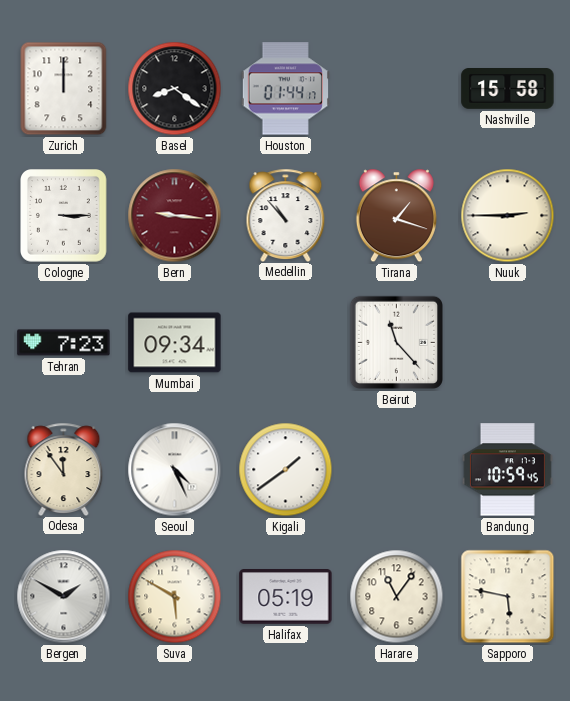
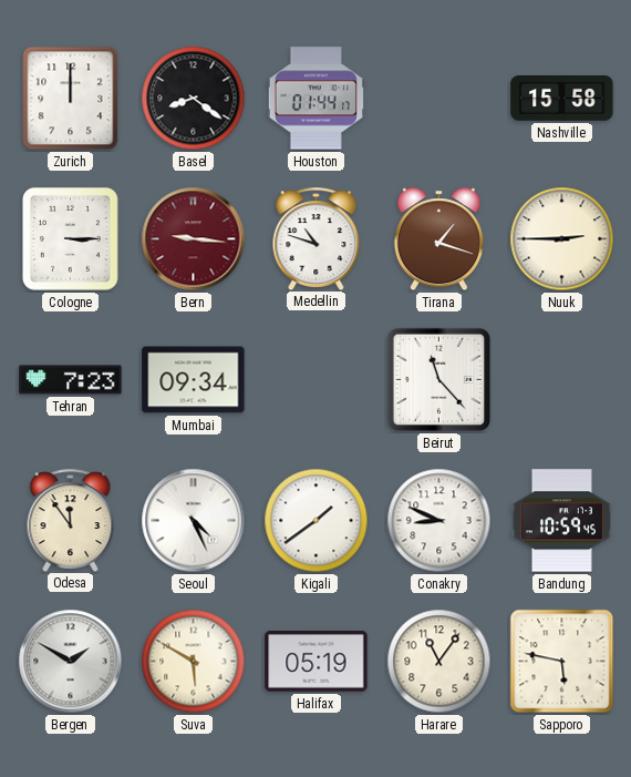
Medellin: 10:53 -> 10:48
Conakry: none -> 8:49
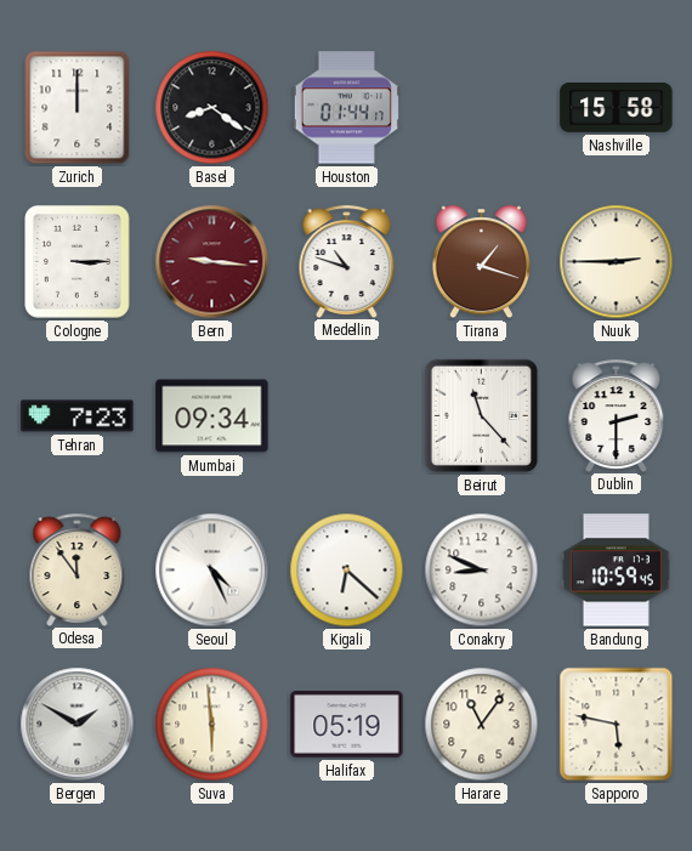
Dublin: none -> 2:30
Kigali: 1:39 -> 6:22
Suva: 5:50 -> 5:59
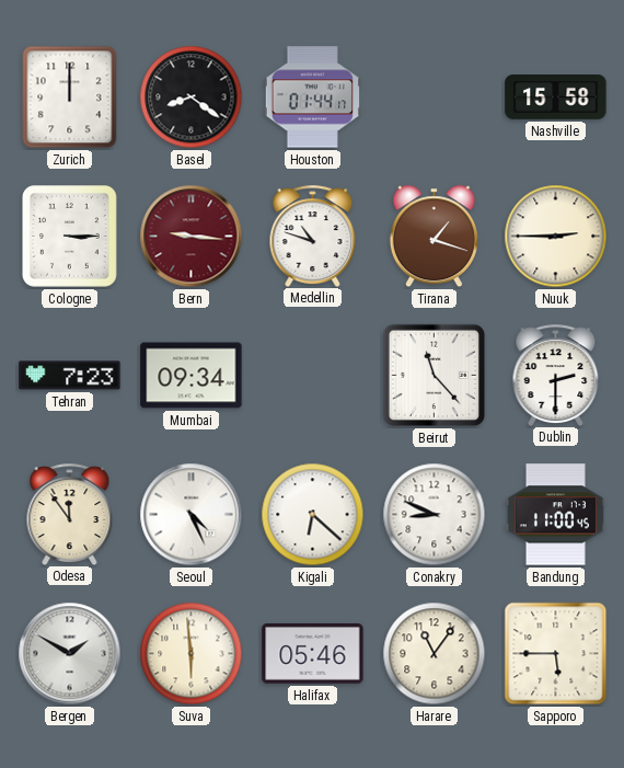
Bandung: 10:59 -> 11:00
Halifax: 05:19 -> 05:46
Sapporo: 5:47 -> 5:45
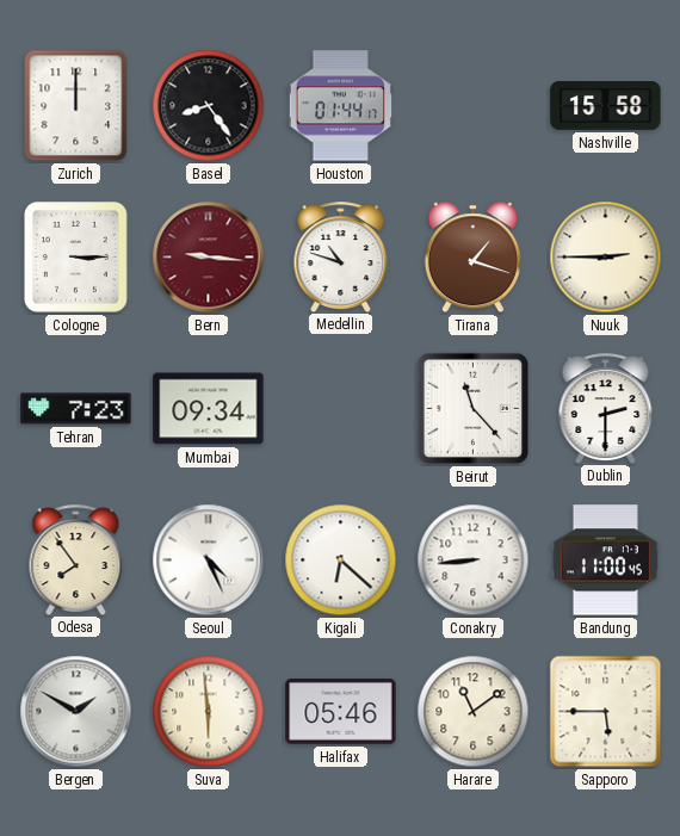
Basel: 8:21 -> 8:24
Odesa: 11:54 -> 7:54
Conakry: 8:49 -> 8:44
Harare: 11:06 -> 11:09
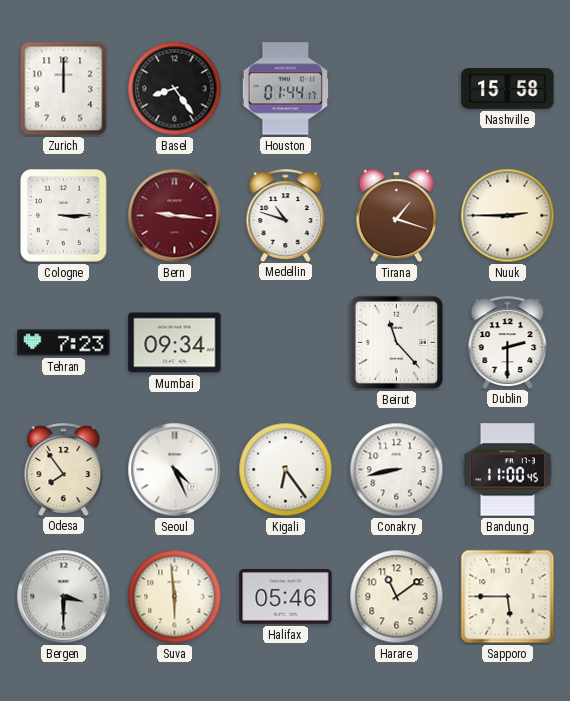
Kigali: 6:22 -> 6:24
Conakry: 8:44 -> 8:43
Bergen: 1:50 -> 3:30
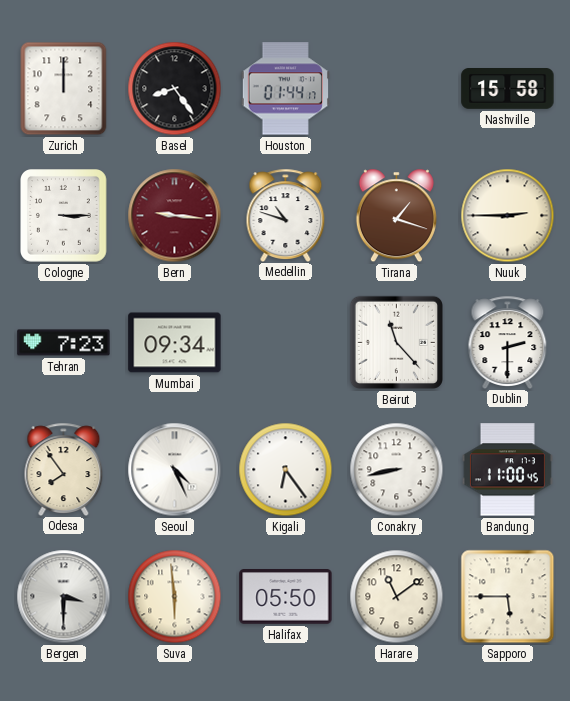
Halifax: 05:46 -> 05:50
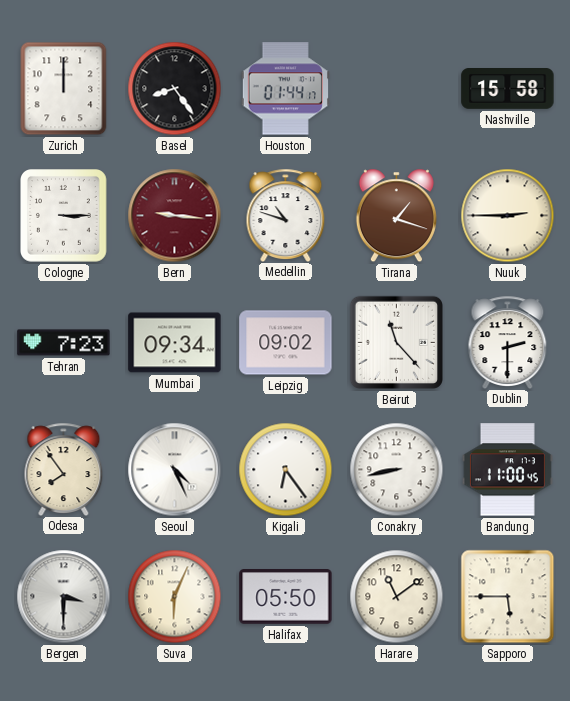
Leipzig: none -> 09:02
Suva: 5:59 -> 6:04
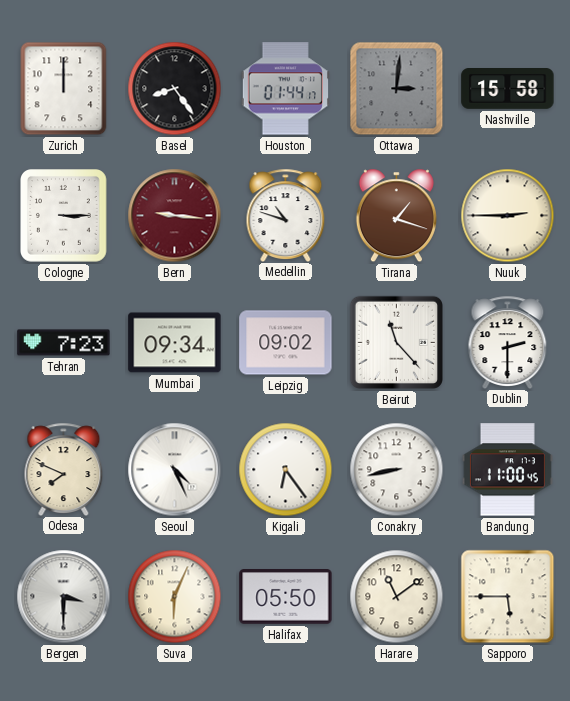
Ottawa: none -> 3:01
Odesa: 7:54 -> 7:49
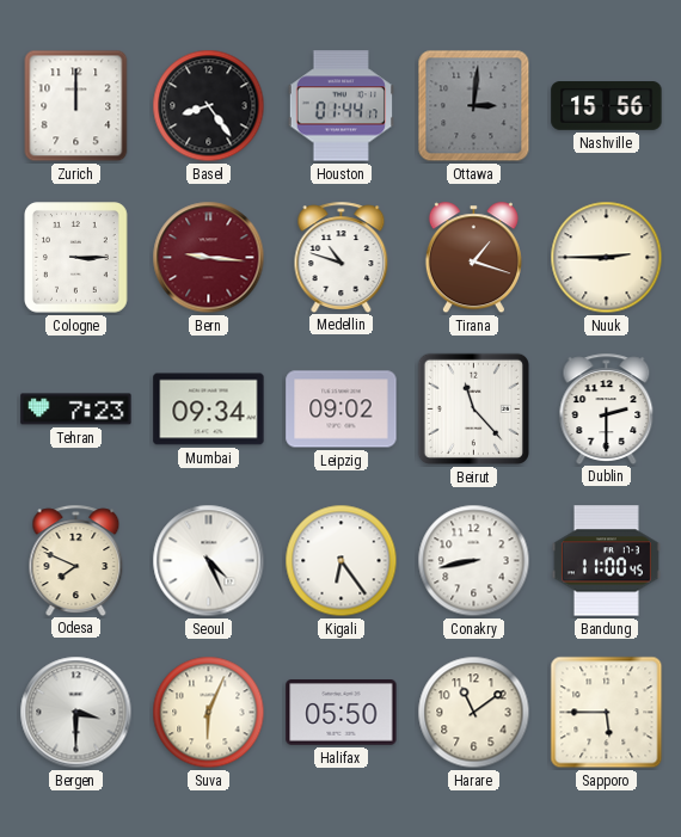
Nashville: 15:58 -> 15:56
